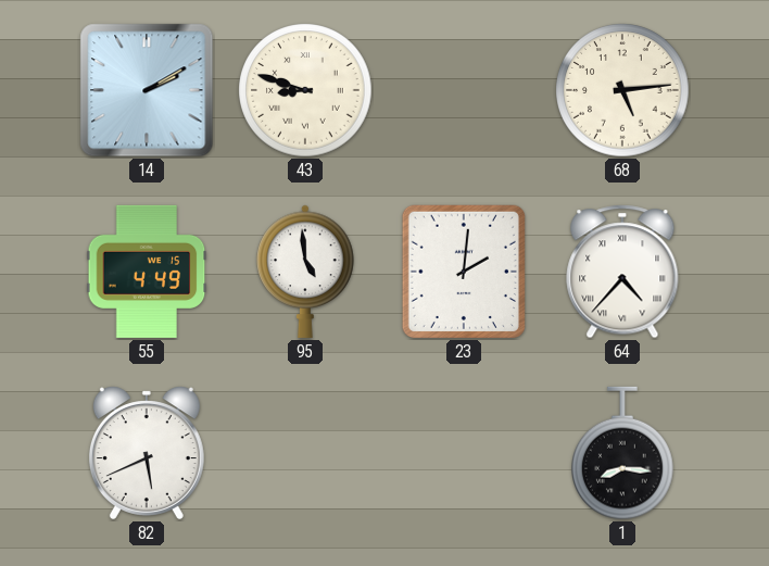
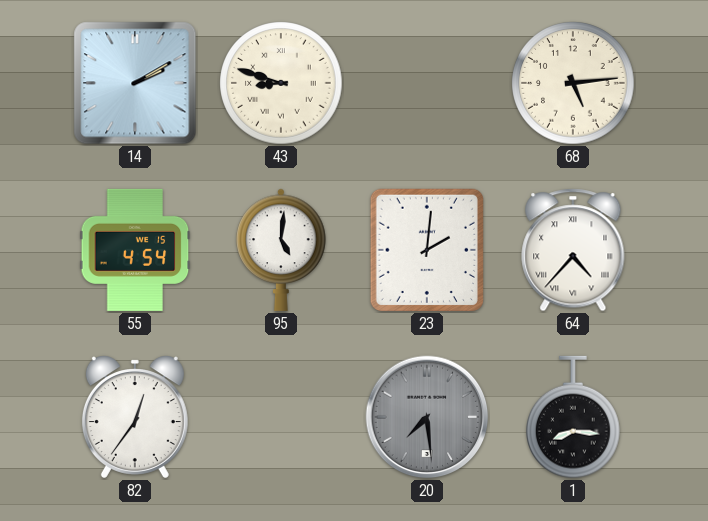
55: 4:49 -> 4:54
95: 4:59 -> 5:01
82: 5:41 -> 12:36
20: none -> 7:29
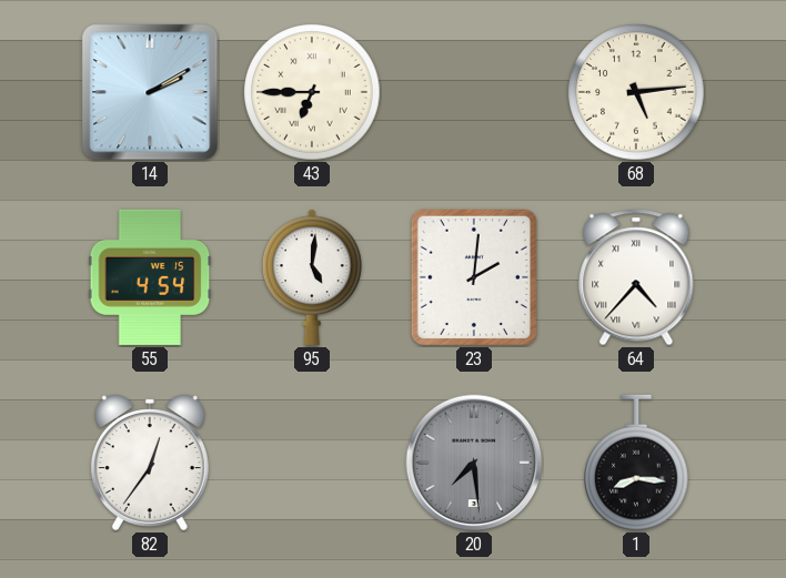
43: 8:48 -> 6:45
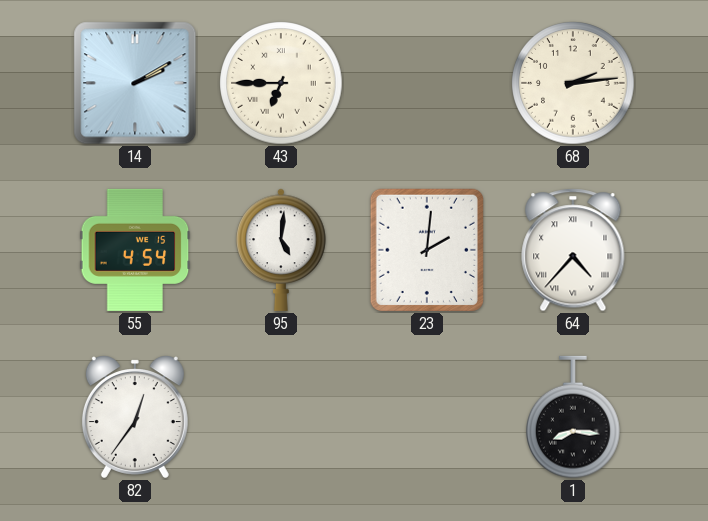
68: 5:14 -> 2:14
20: 7:29 -> none
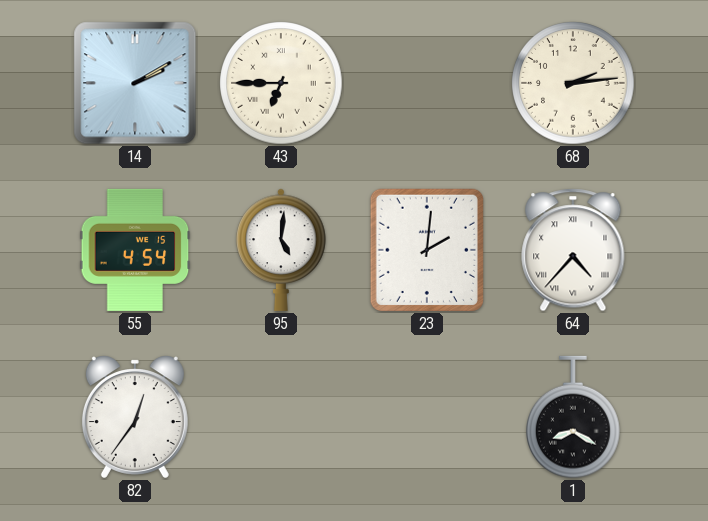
1: 8:16 -> 8:20
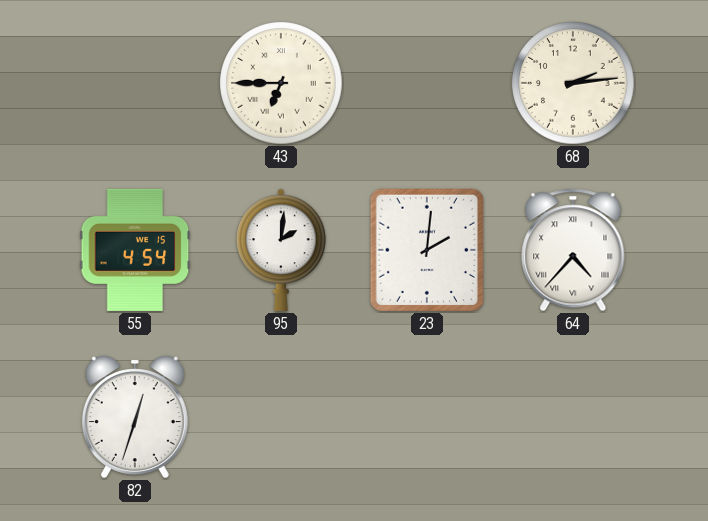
14: 2:10 -> none
95: 5:01 -> 2:01
82: 12:36 -> 12:33
1: 8:20 -> none
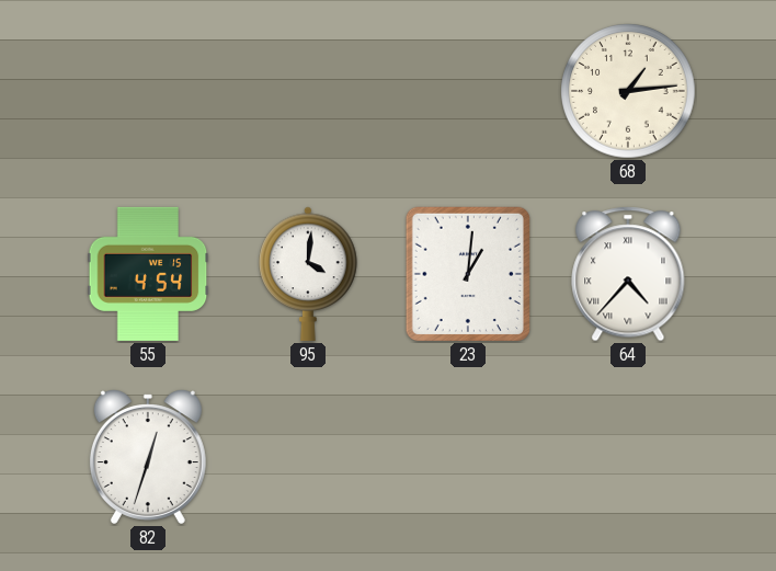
43: 6:45 -> none
68: 2:14 -> 1:14
95: 2:01 -> 4:01
23: 2:01 -> 1:01
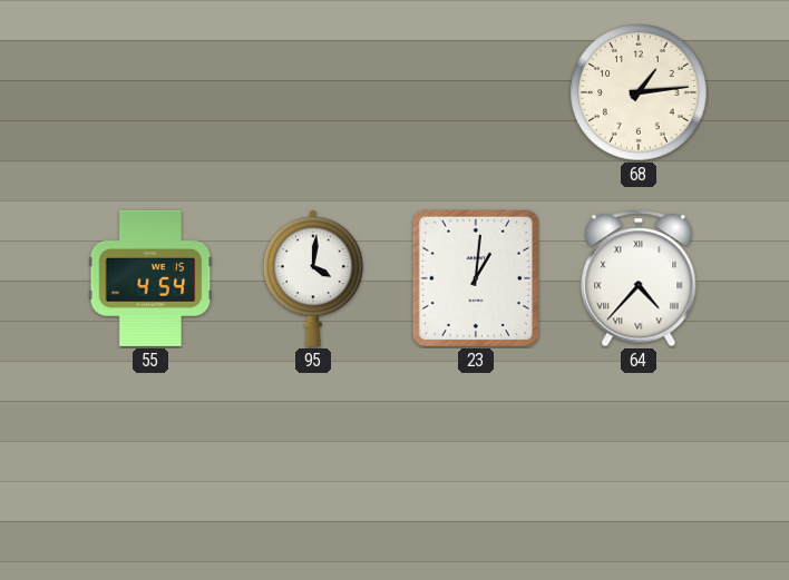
82: 12:33 -> none
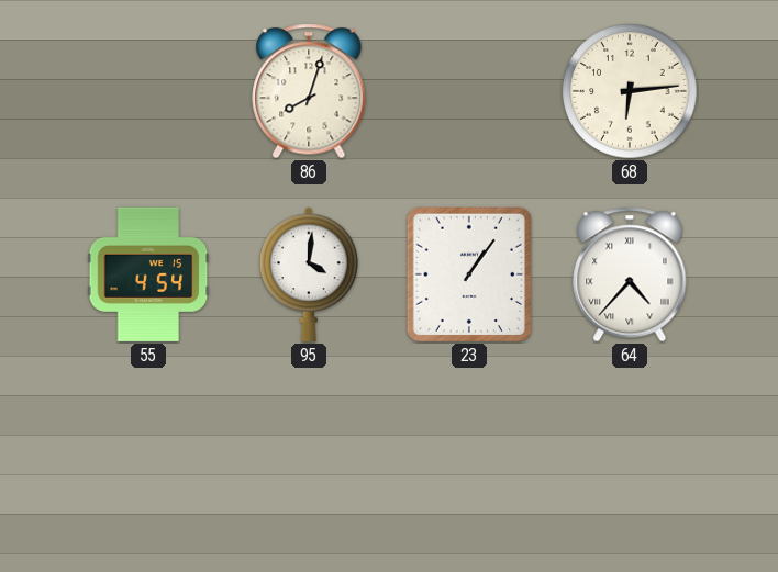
86: none -> 8:03
68: 1:14 -> 6:14
23: 1:01 -> 1:06
